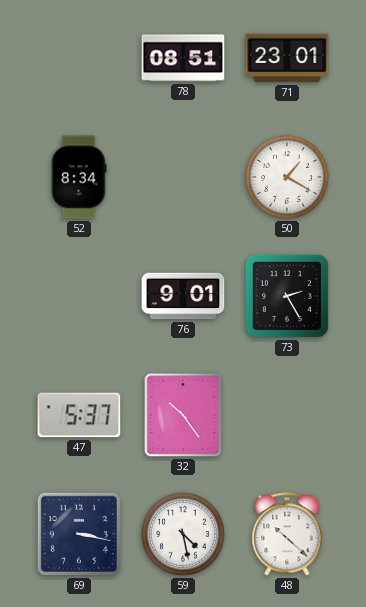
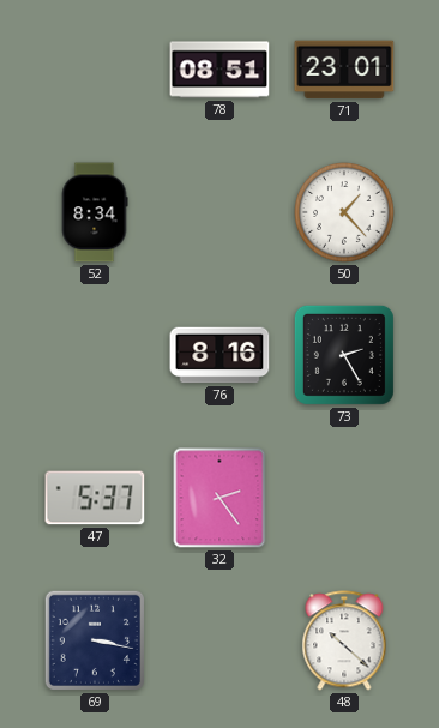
50: 1:20 -> 1:23
76: 9:01 -> 8:16
32: 10:24 -> 2:24
59: 4:28 -> none
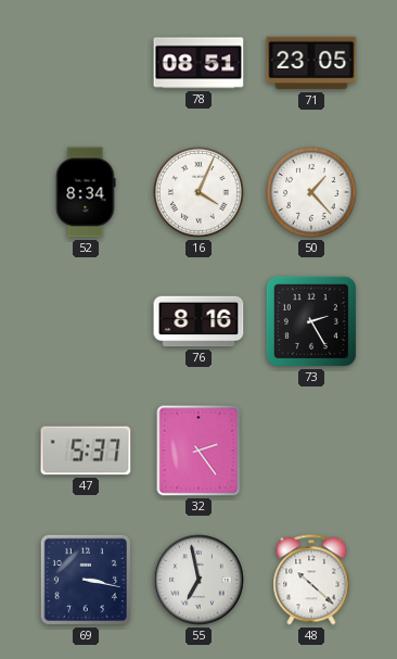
71: 23:01 -> 23:05
16: none -> 4:04
55: none -> 6:58
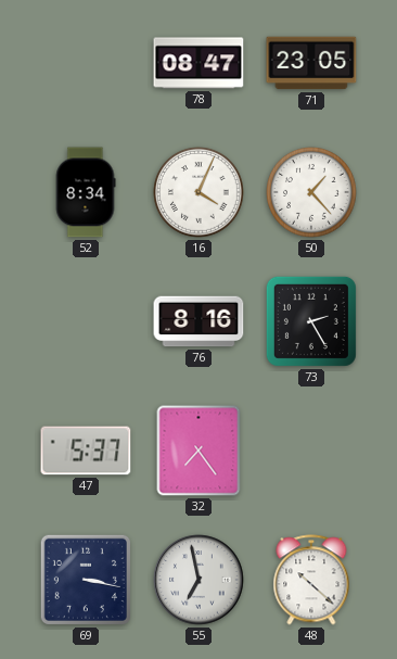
78: 08:51 -> 08:47
32: 2:24 -> 7:24
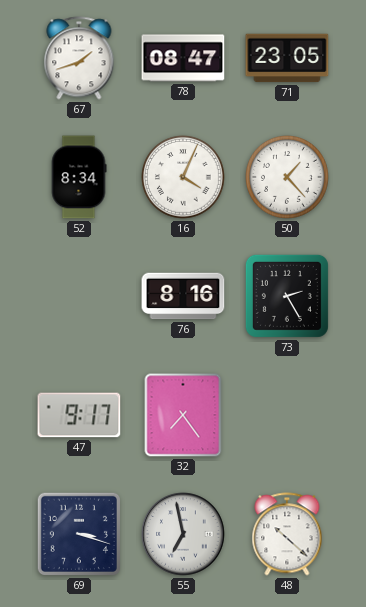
67: none -> 1:42
47: 5:37 -> 9:17
69: 3:17 -> 3:18
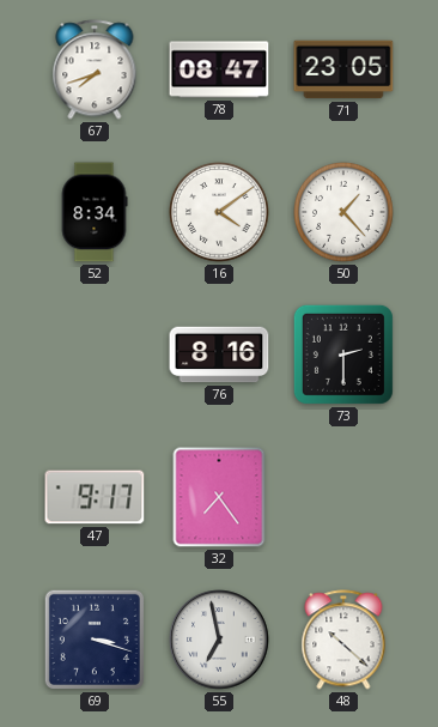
67: 1:42 -> 7:42
16: 4:04 -> 4:09
73: 2:25 -> 2:30
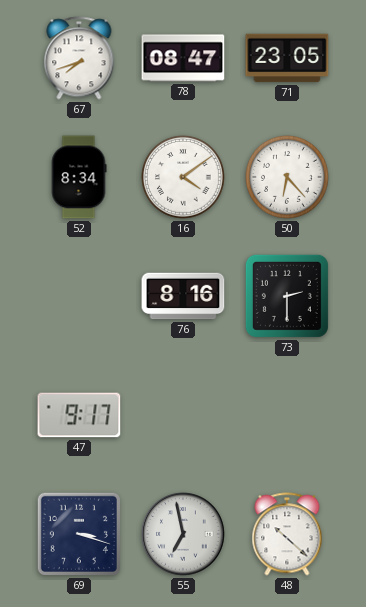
50: 1:23 -> 6:23
32: 7:24 -> none
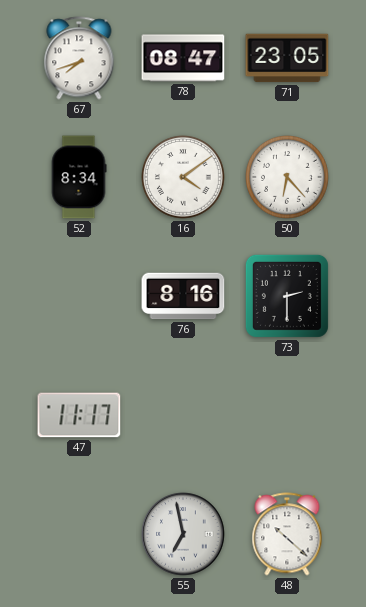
47: 9:17 -> 11:17
69: 3:18 -> none
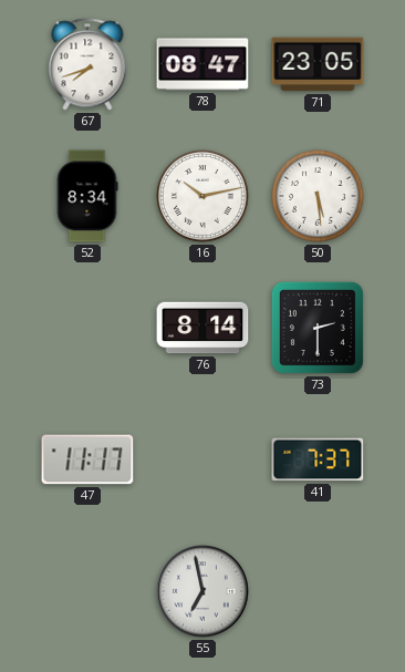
16: 4:09 -> 10:13
50: 6:23 -> 5:29
76: 8:16 -> 8:14
41: none -> 7:37
48: 10:22 -> none
